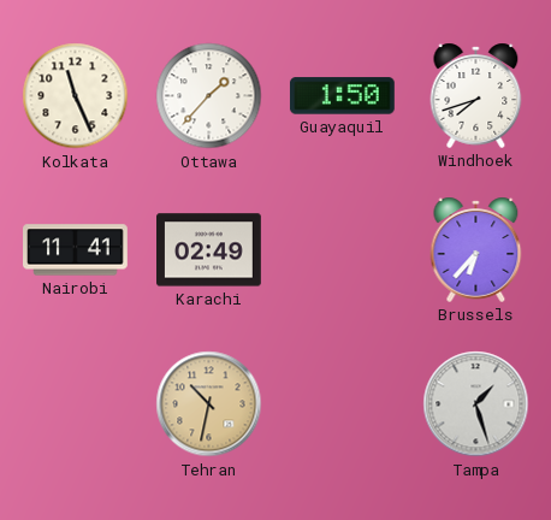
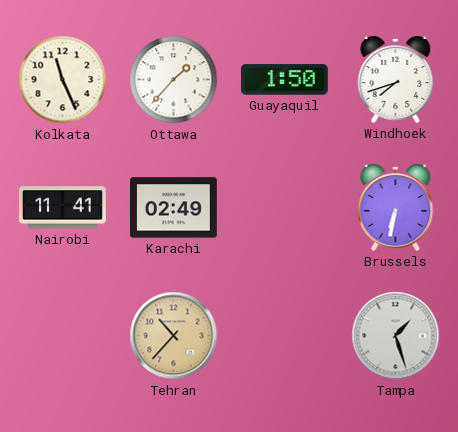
Brussels: 6:37 -> 6:32
Tehran: 10:32 -> 10:37
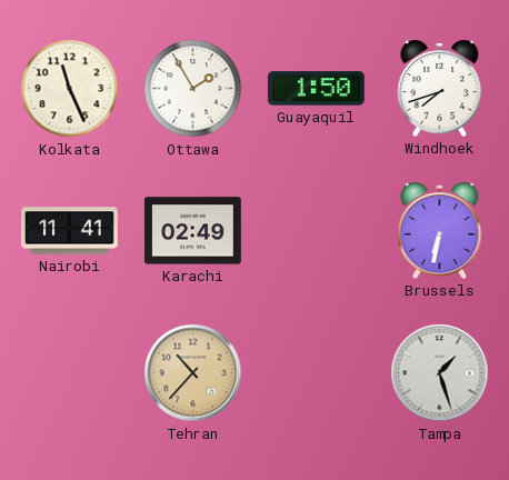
Ottawa: 1:37 -> 1:55
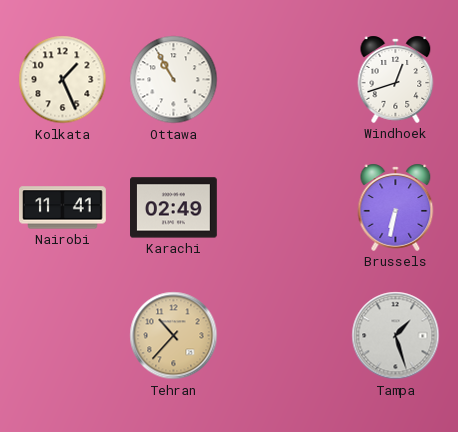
Kolkata: 11:26 -> 1:26
Ottawa: 1:55 -> 10:55
Guayaquil: 1:50 -> none
Windhoek: 7:42 -> 12:42
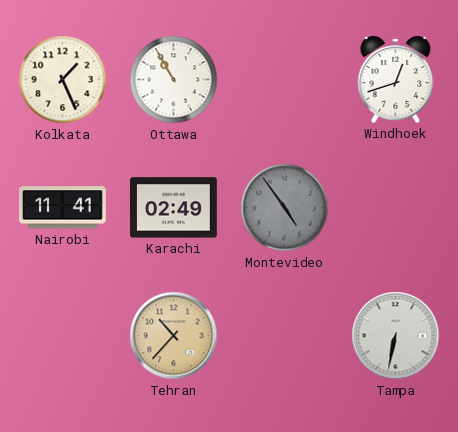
Montevideo: none -> 4:54
Brussels: 6:32 -> none
Tampa: 1:27 -> 6:32
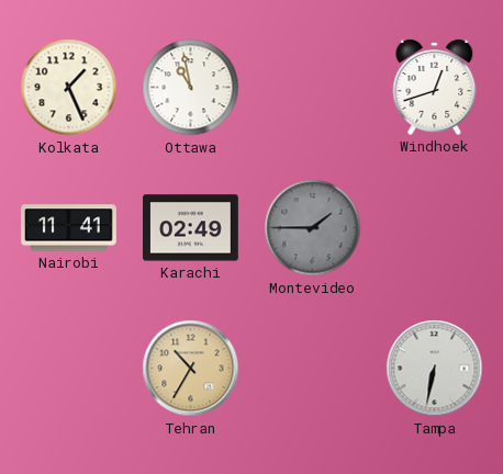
Ottawa: 10:55 -> 10:58
Montevideo: 4:54 -> 1:45
Tehran: 10:37 -> 10:35
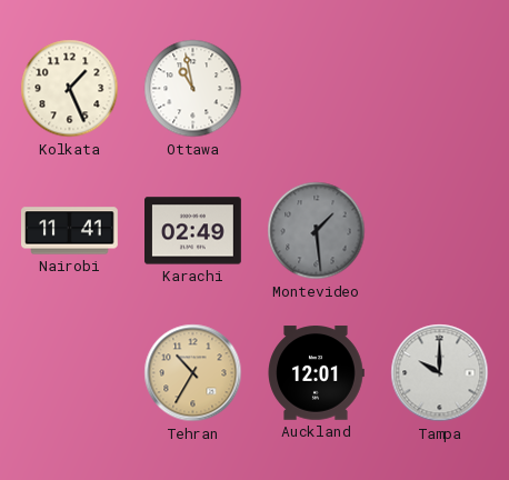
Windhoek: 12:42 -> none
Montevideo: 1:45 -> 1:29
Auckland: none -> 12:01
Tampa: 6:32 -> 10:00
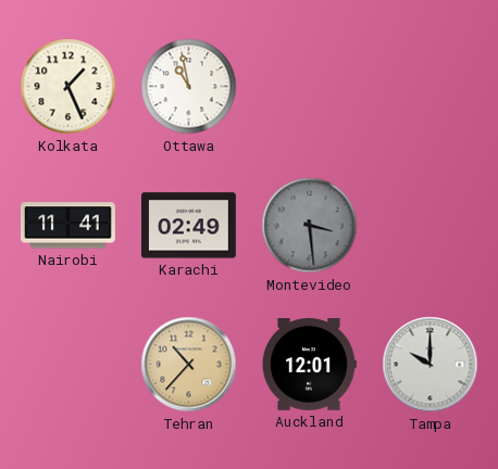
Montevideo: 1:29 -> 3:29
Tehran: 10:35 -> 10:37
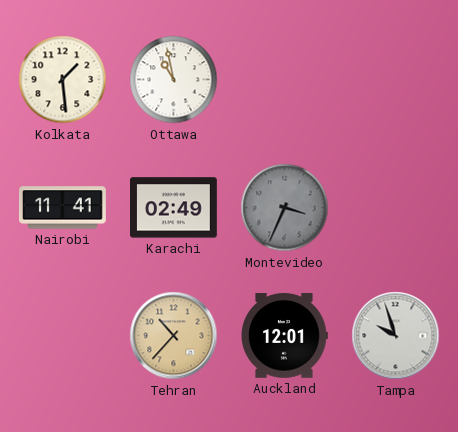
Kolkata: 1:26 -> 1:29
Montevideo: 3:29 -> 3:34
Tampa: 10:00 -> 9:57
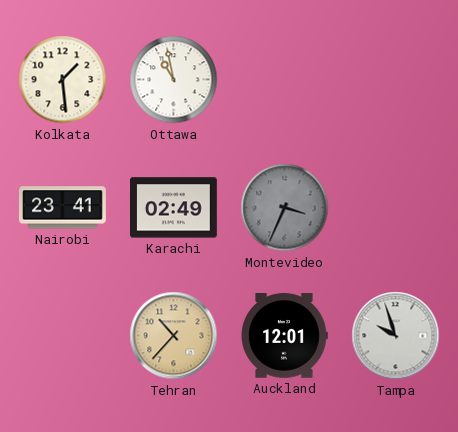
Nairobi: 11:41 -> 23:41
